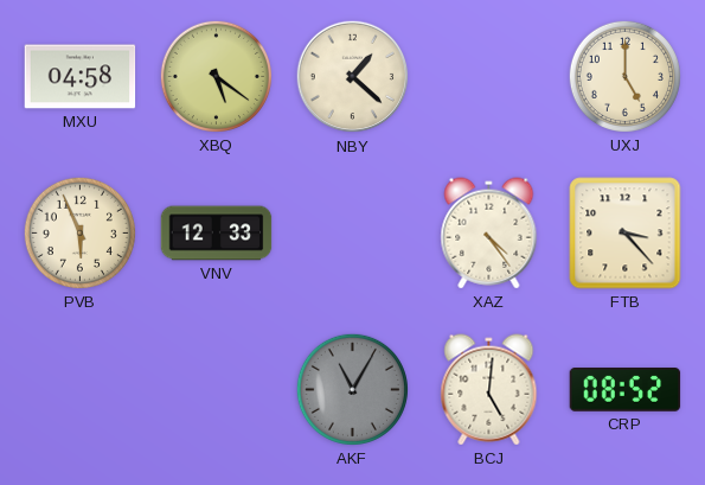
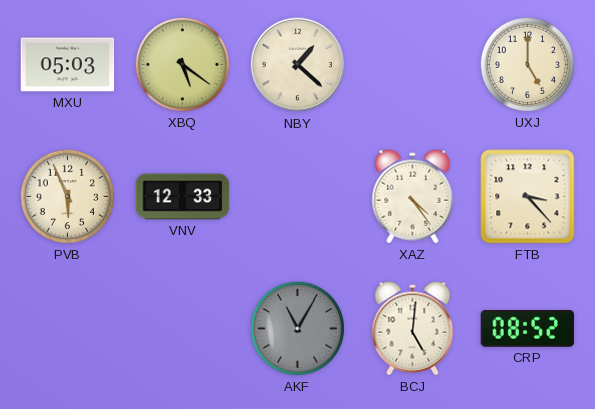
MXU: 04:58 -> 05:03
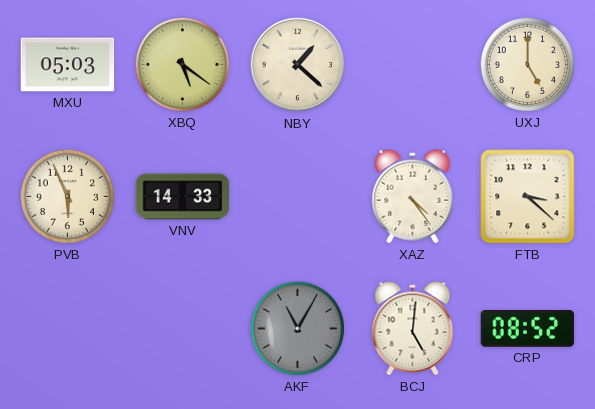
VNV: 12:33 -> 14:33
FTB: 3:23 -> 3:22
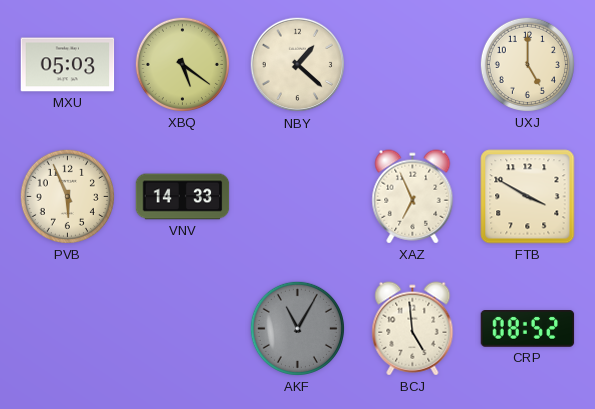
XAZ: 4:24 -> 6:56
FTB: 3:22 -> 3:50
BCJ: 5:01 -> 4:59
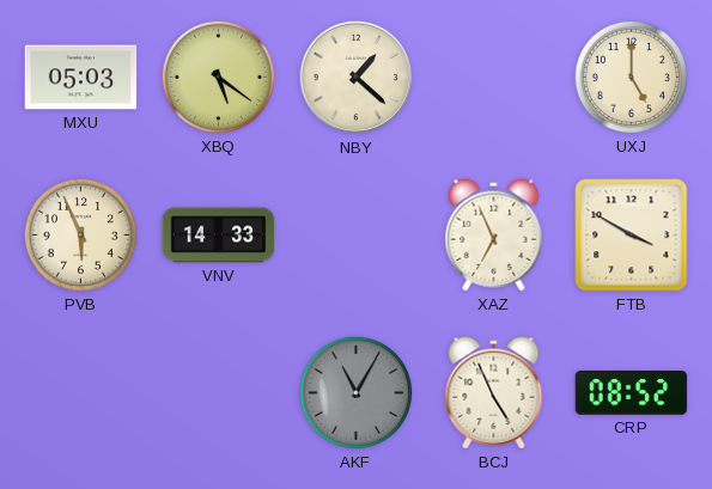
BCJ: 4:59 -> 4:56
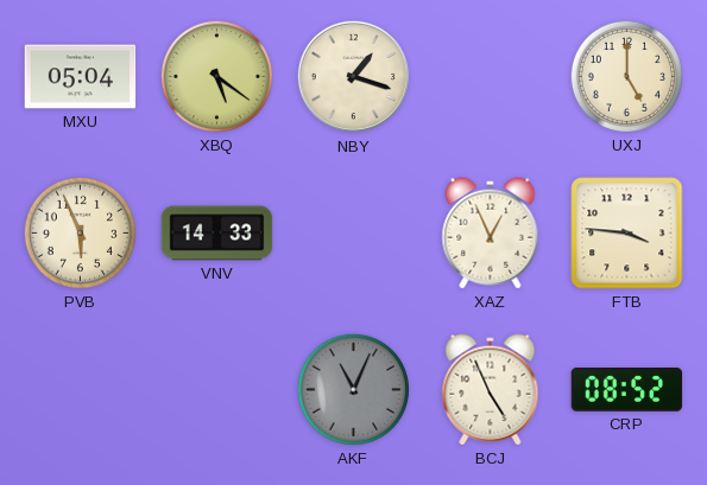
MXU: 05:03 -> 05:04
NBY: 1:22 -> 1:18
XAZ: 6:56 -> 12:56
FTB: 3:50 -> 3:46
AKF: 11:05 -> 11:04
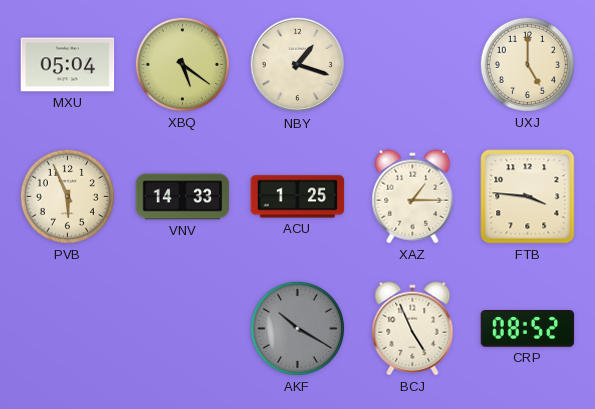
ACU: none -> 1:25
XAZ: 12:56 -> 1:15
AKF: 11:04 -> 10:20
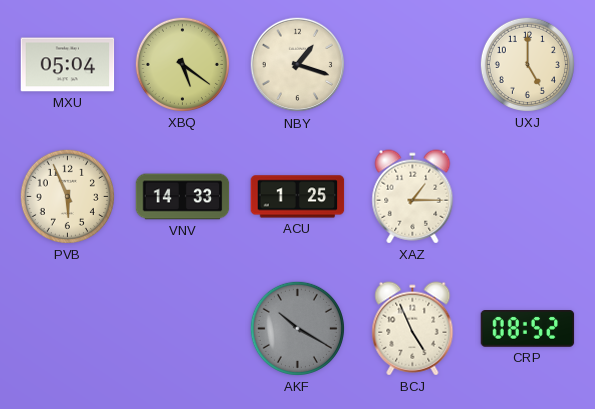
FTB: 3:46 -> none
